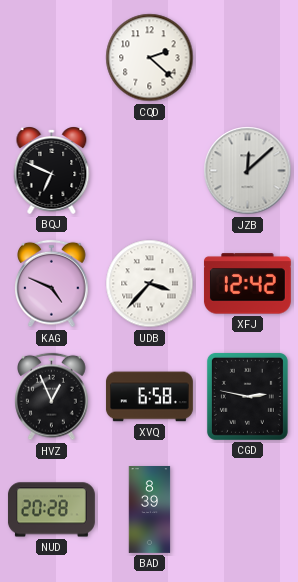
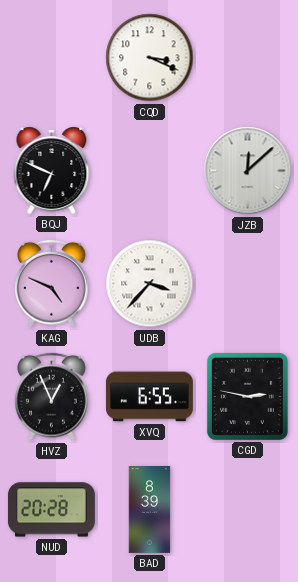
CQD: 2:22 -> 3:19
XFJ: 12:42 -> none
XVQ: 6:58 -> 6:55
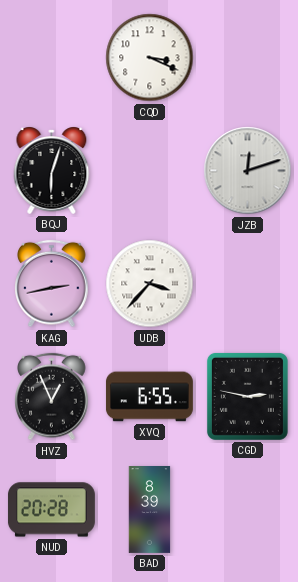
BQJ: 6:49 -> 6:03
JZB: 12:08 -> 12:12
KAG: 4:49 -> 2:43
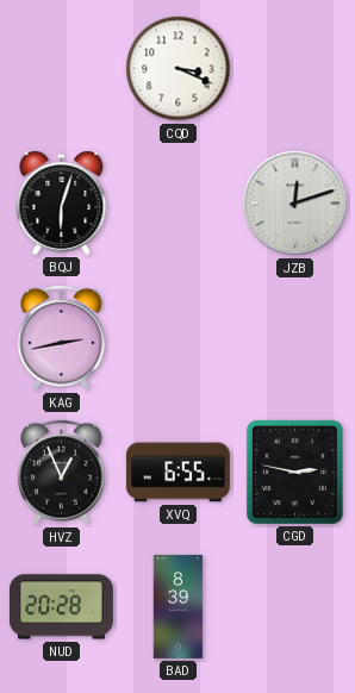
UDB: 3:37 -> none
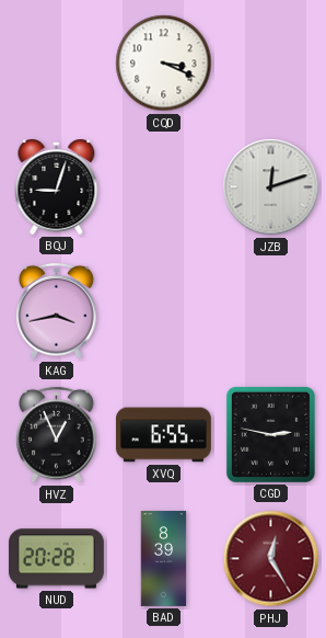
BQJ: 6:03 -> 9:03
KAG: 2:43 -> 3:43
PHJ: none -> 12:25
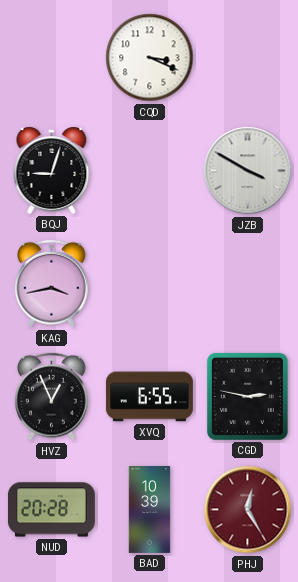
JZB: 12:12 -> 3:50
BAD: 8:39 -> 10:39
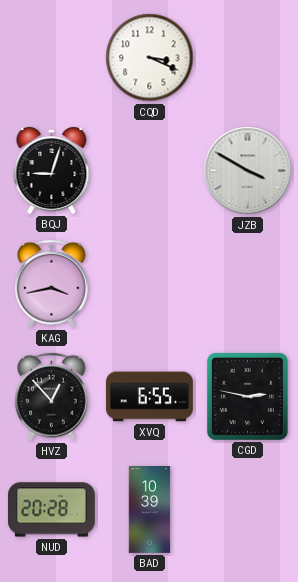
HVZ: 12:56 -> 12:53
PHJ: 12:25 -> none
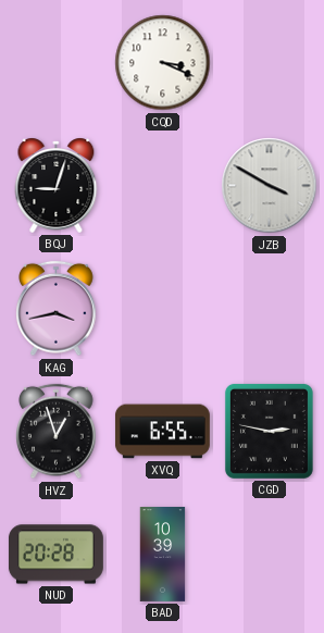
HVZ: 12:53 -> 12:57
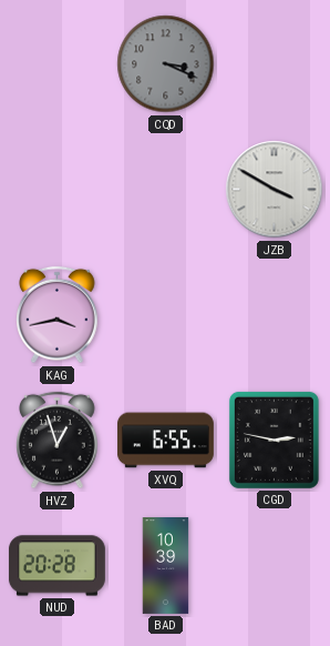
CQD dial: white -> grey
BQJ: 9:03 -> none
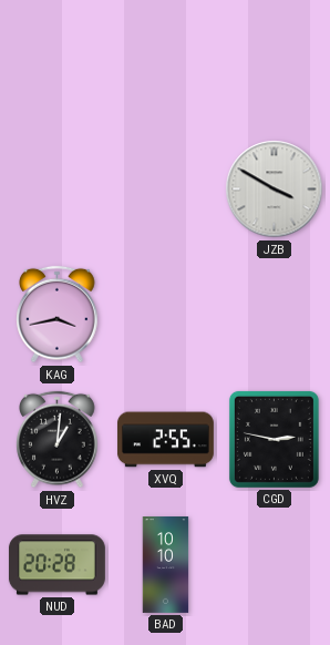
CQD: 3:19 -> none
HVZ: 12:57 -> 1:01
XVQ: 6:55 -> 2:55
BAD: 10:39 -> 10:10
